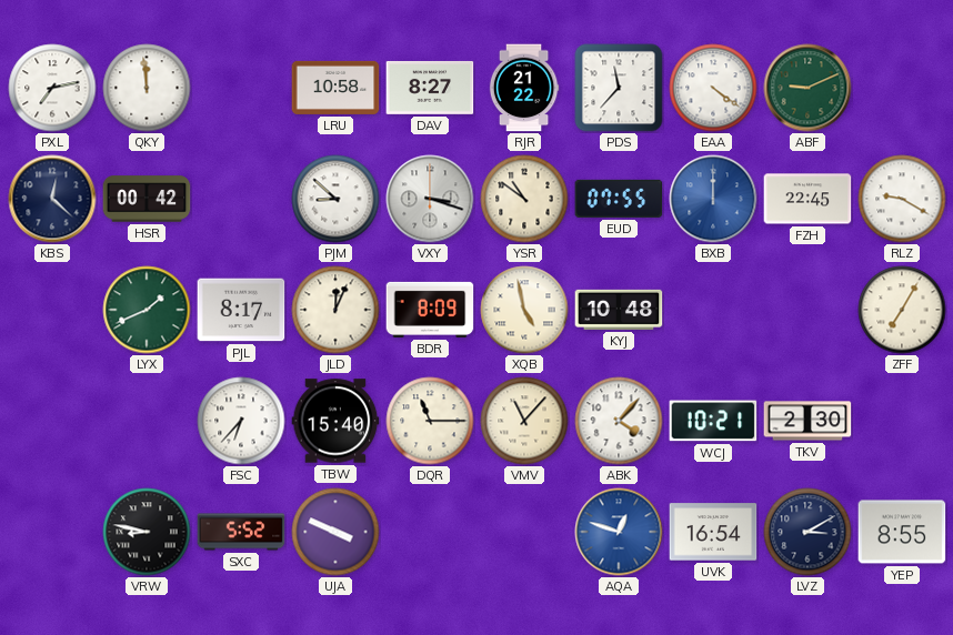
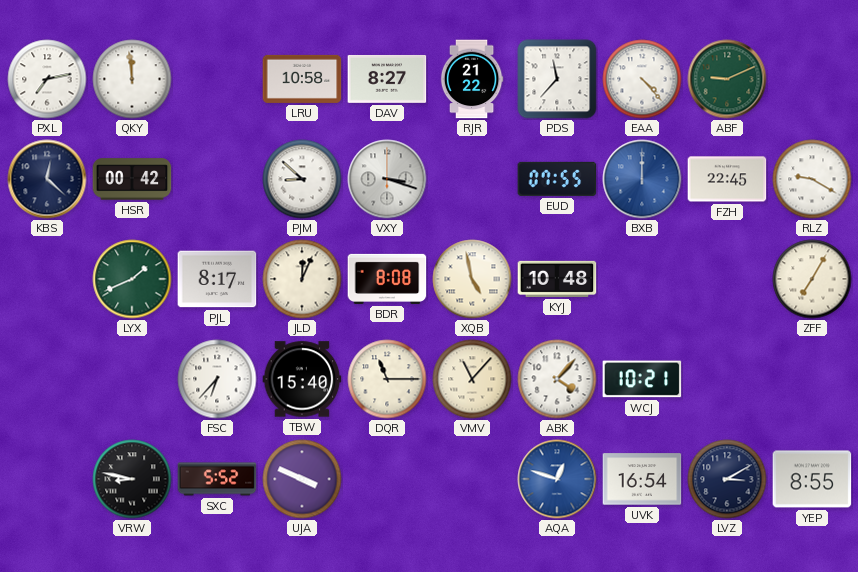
EAA: 4:21 -> 4:23
YSR: 10:51 -> none
BDR: 8:09 -> 8:08
TKV: 2:30 -> none
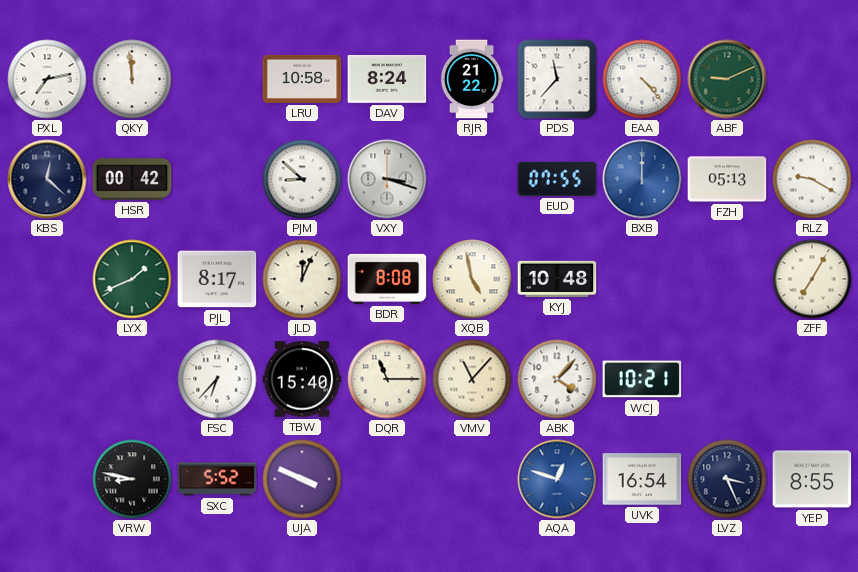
DAV: 8:27 -> 8:24
FZH: 22:45 -> 05:13
LVZ: 3:10 -> 3:26
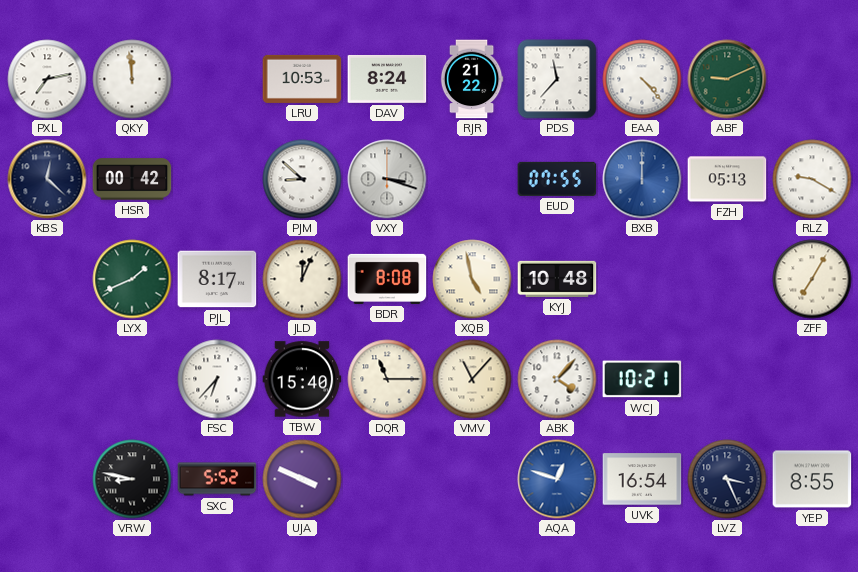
LRU: 10:58 -> 10:53
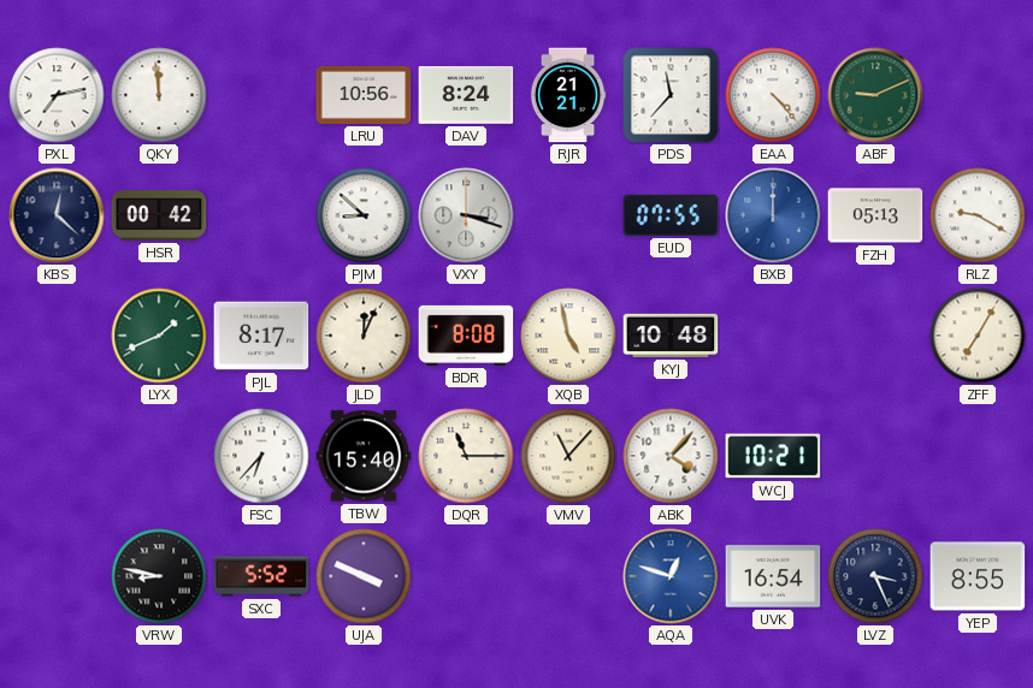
LRU: 10:53 -> 10:56
RJR: 21:22 -> 21:21
